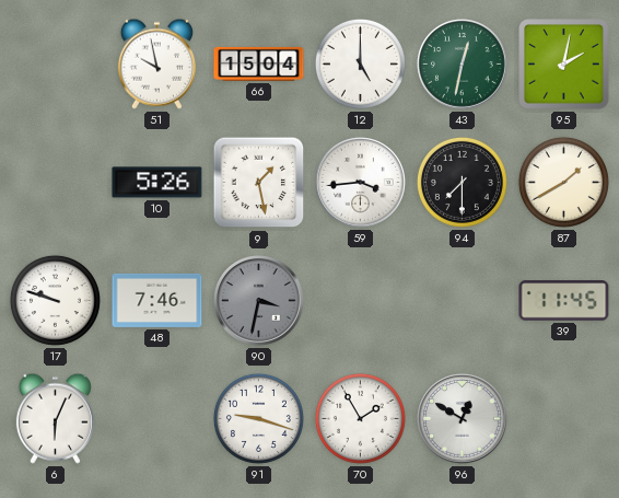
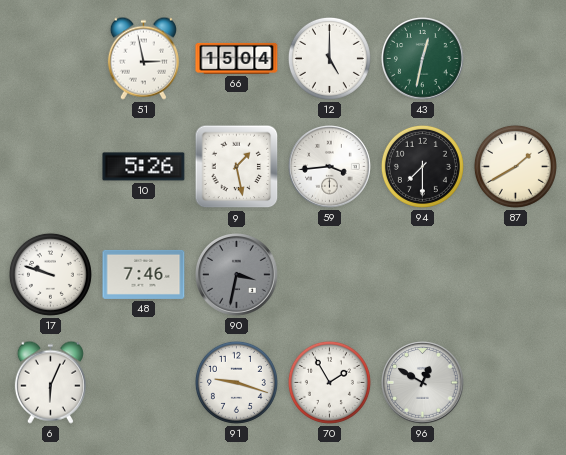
51: 9:58 -> 2:58
95: 2:02 -> none
39: 11:45 -> none
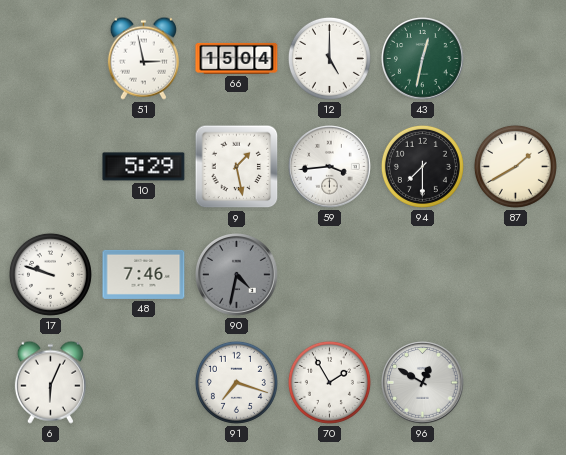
10: 5:26 -> 5:29
90: 3:32 -> 4:32
91: 9:18 -> 7:18
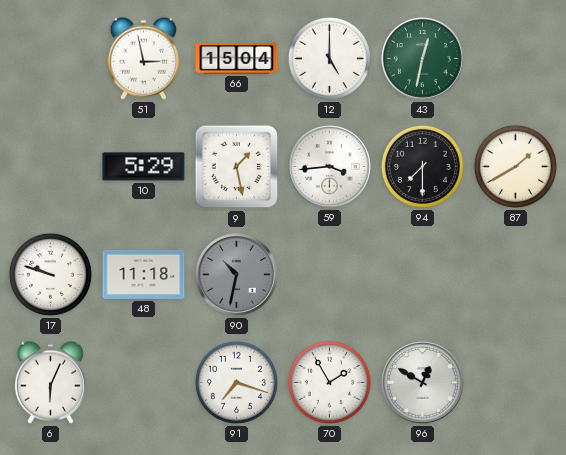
48: 7:46 -> 11:18
90: 4:32 -> 10:32
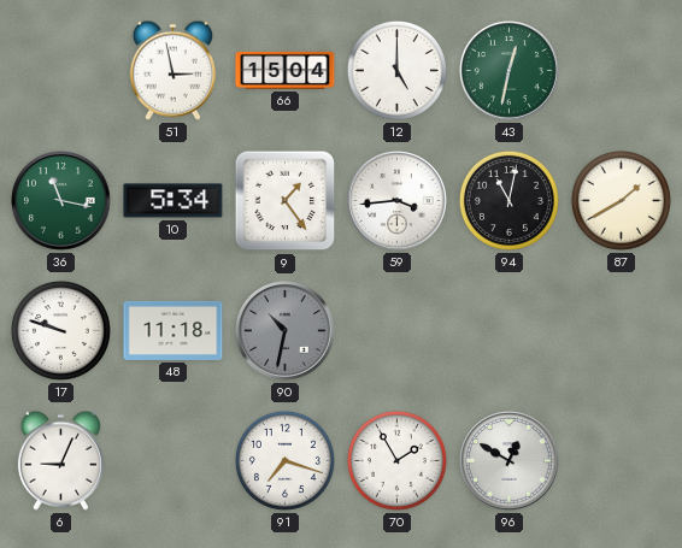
36: none -> 11:17
10: 5:29 -> 5:34
9: 1:28 -> 1:24
94: 7:30 -> 11:02
6: 6:04 -> 9:04
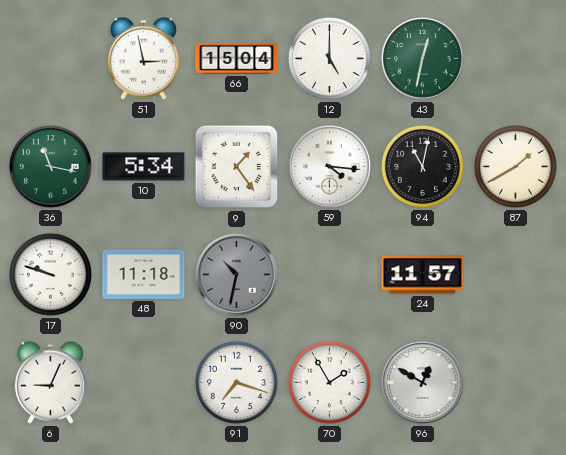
59: 3:44 -> 4:16
24: none -> 11:57
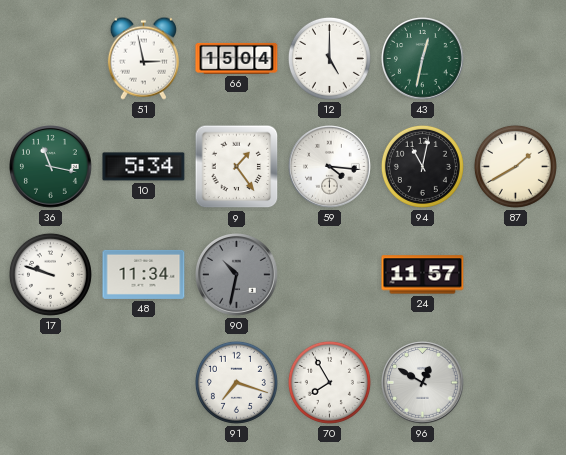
48: 11:18 -> 11:34
6: 9:04 -> none
70: 1:55 -> 7:55
